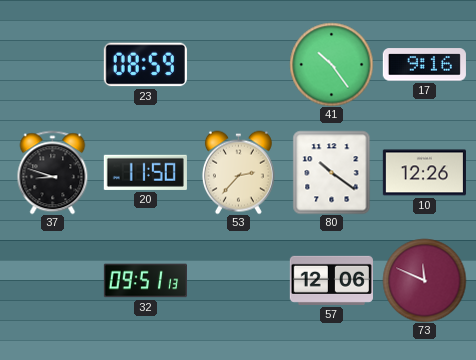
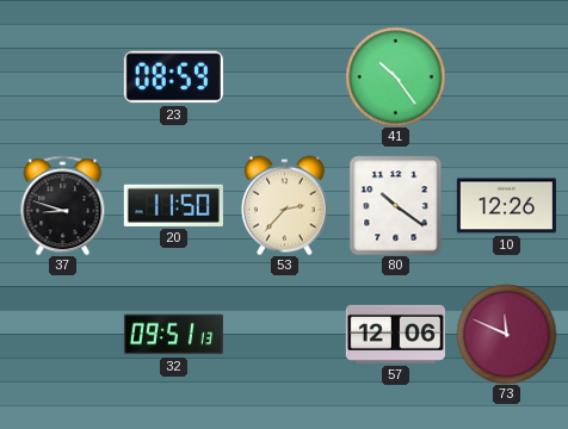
17: 9:16 -> none
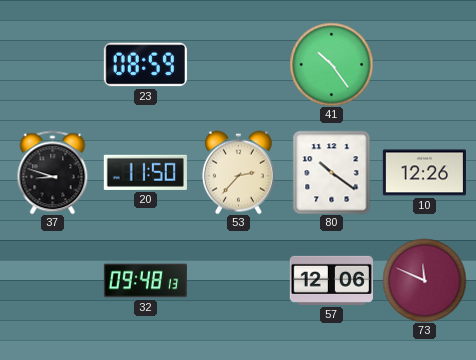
32: 09:51 -> 09:48
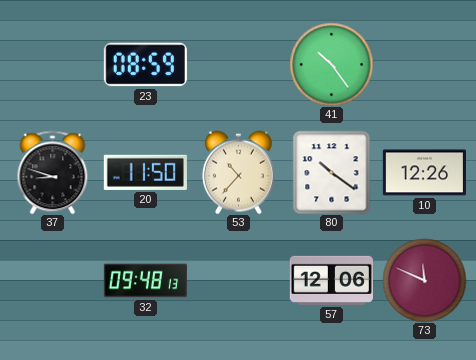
53: 2:37 -> 10:37
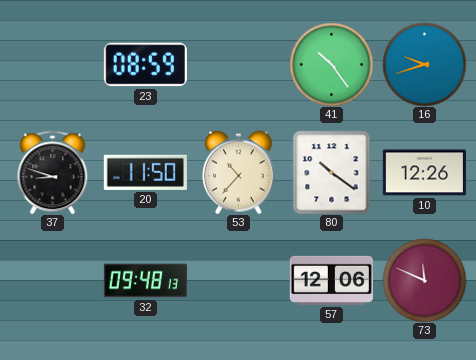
16: none -> 9:42
